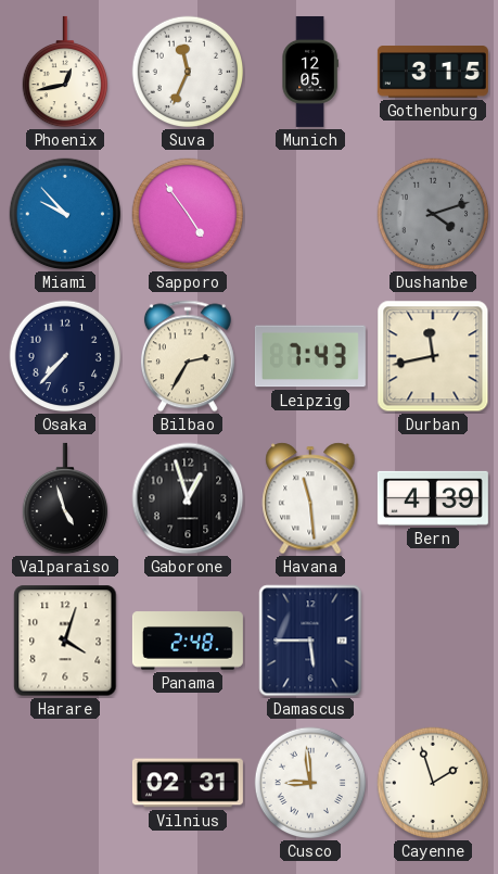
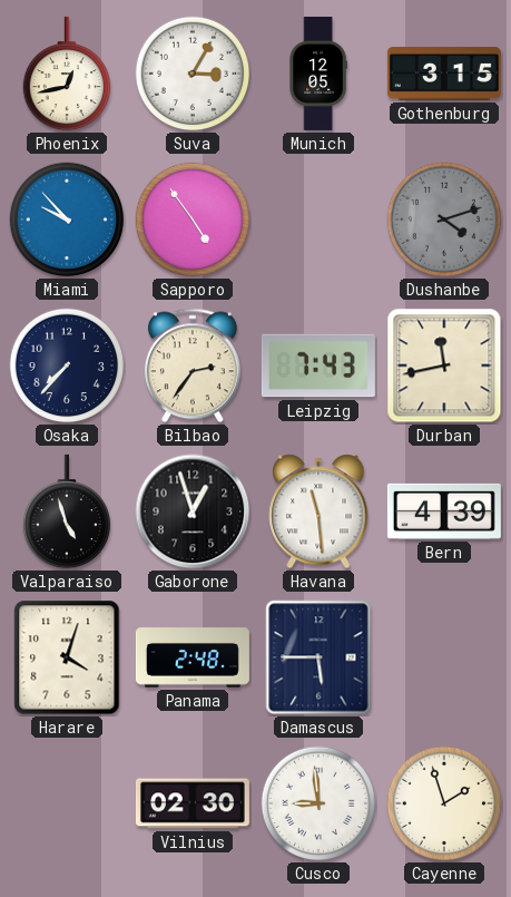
Suva: 11:34 -> 3:05
Bilbao: 2:35 -> 2:36
Vilnius: 02:31 -> 02:30
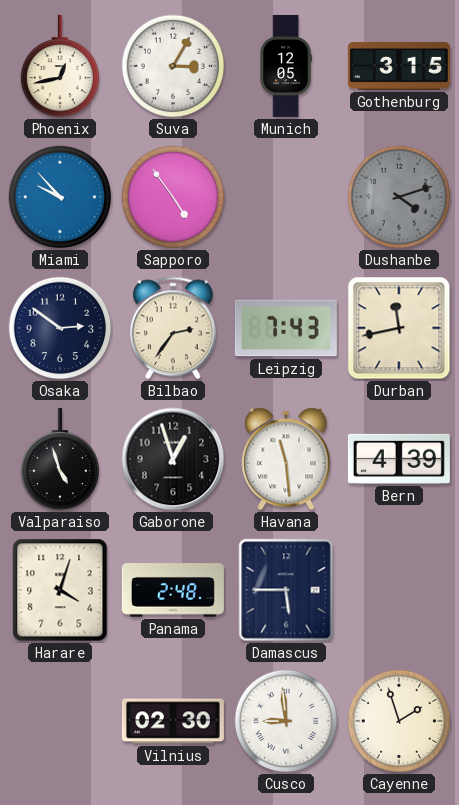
Osaka: 7:37 -> 2:51
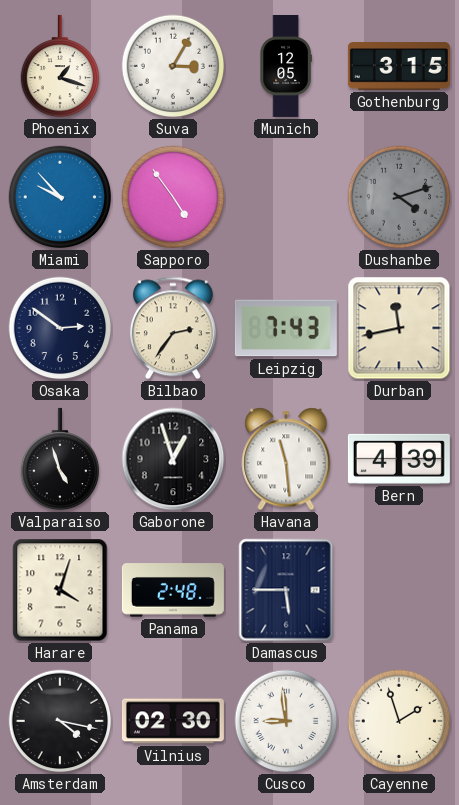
Phoenix: 12:43 -> 1:18
Amsterdam: none -> 4:17
